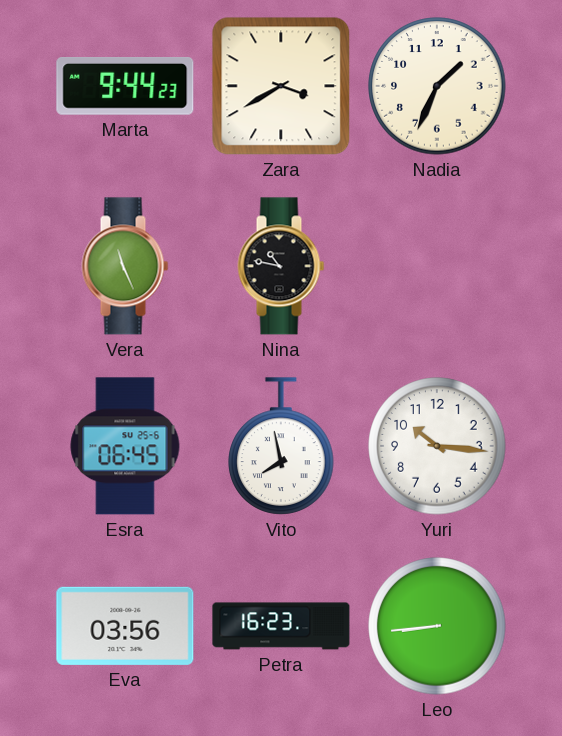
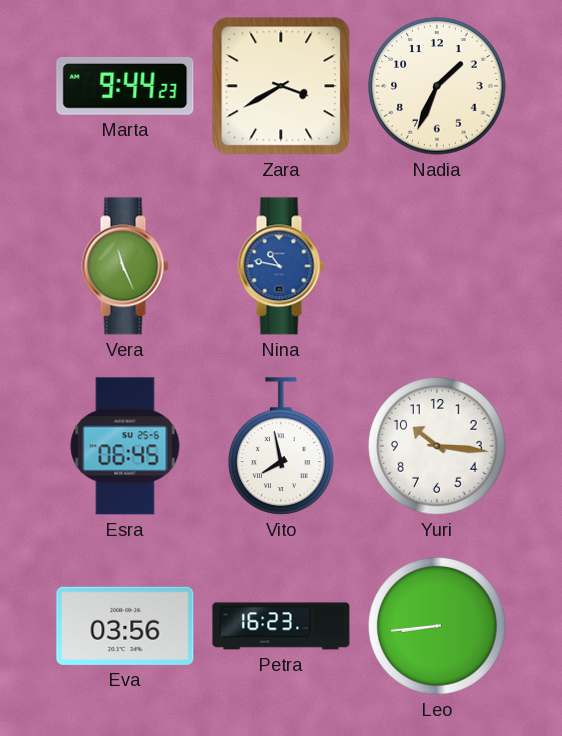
Nina dial: black -> blue
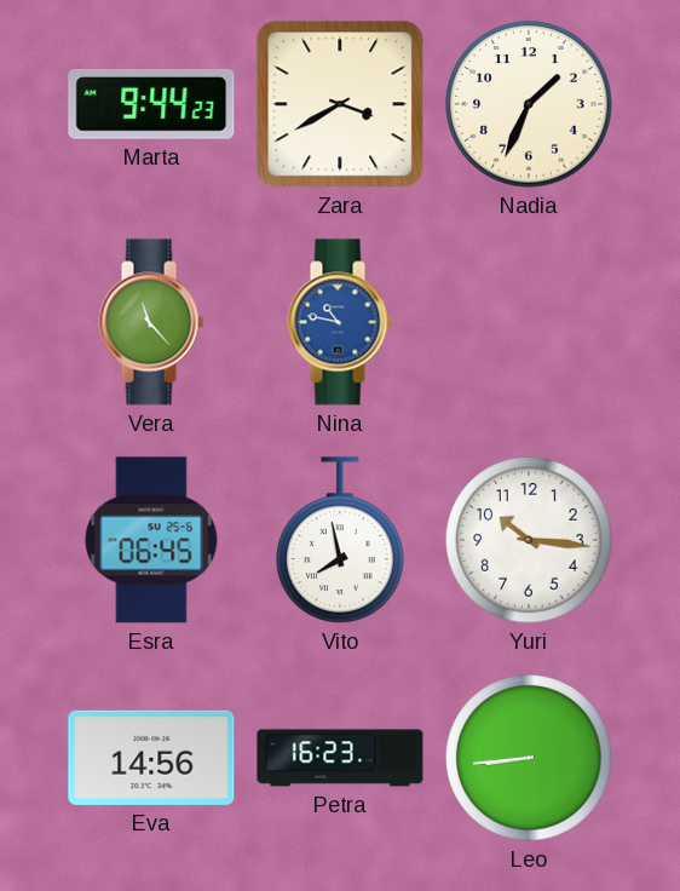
Vera: 11:26 -> 11:23
Eva: 03:56 -> 14:56
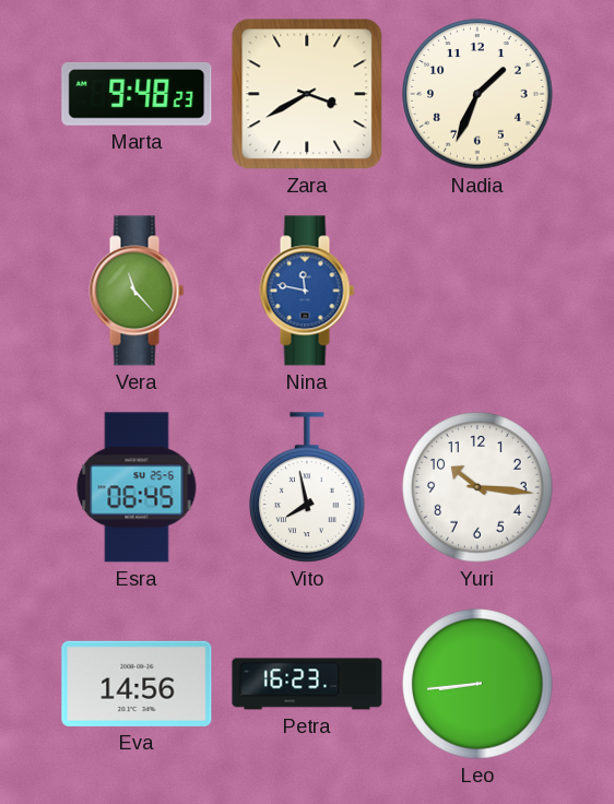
Marta: 9:44 -> 9:48
Nina: 10:47 -> 11:47
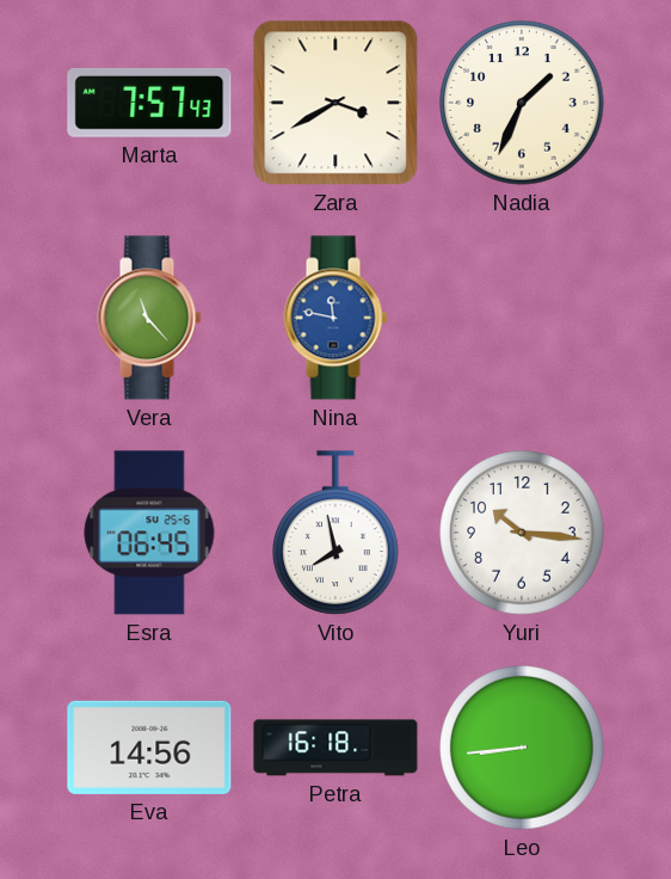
Marta: 9:48 -> 7:57
Petra: 16:23 -> 16:18
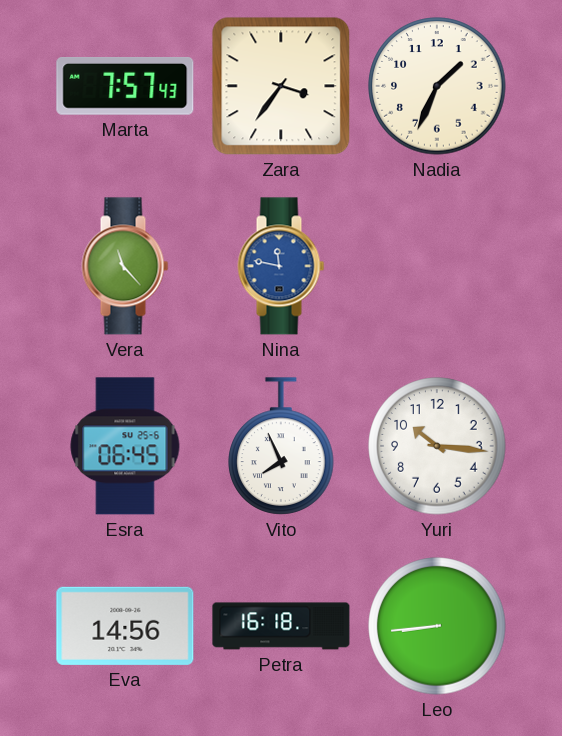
Zara: 3:40 -> 3:36
Vito: 7:58 -> 7:56
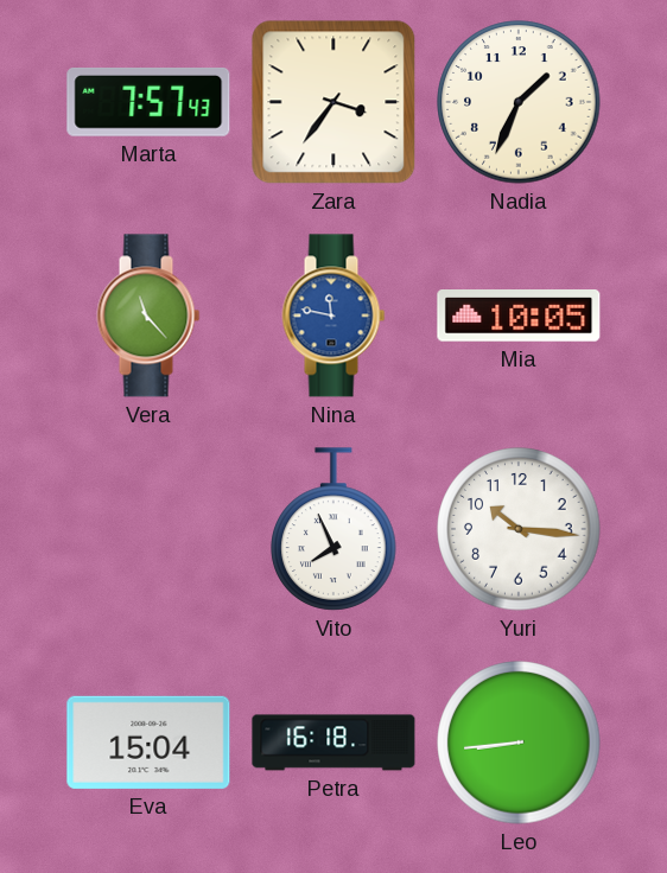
Mia: none -> 10:05
Esra: 06:45 -> none
Eva: 14:56 -> 15:04
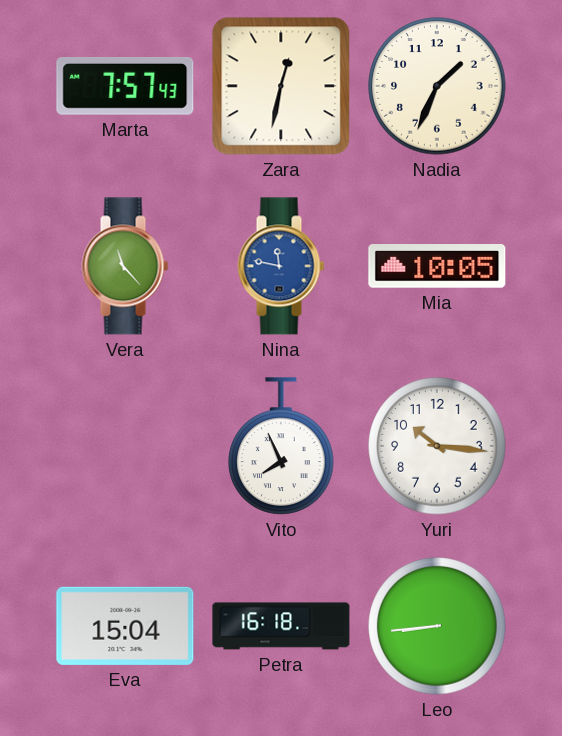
Zara: 3:36 -> 12:32
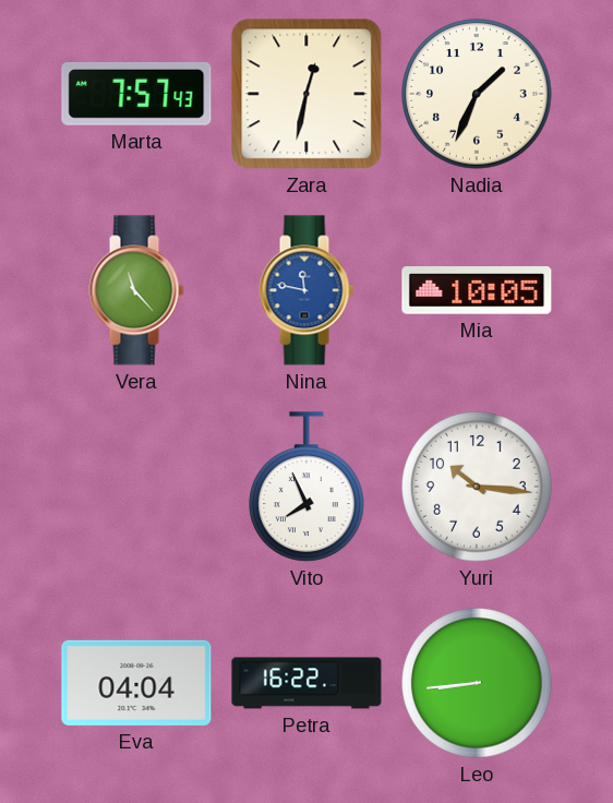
Eva: 15:04 -> 04:04
Petra: 16:18 -> 16:22
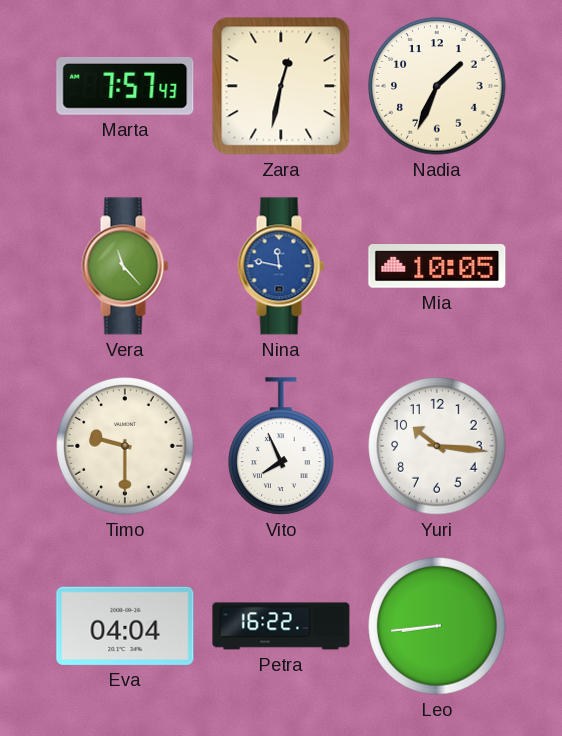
Timo: none -> 9:30
